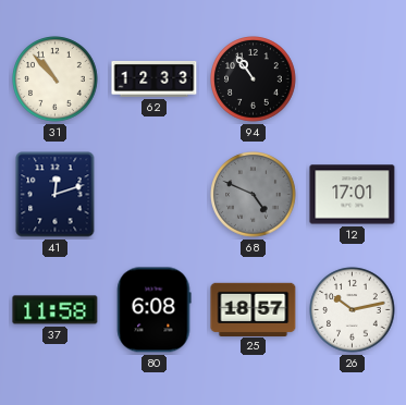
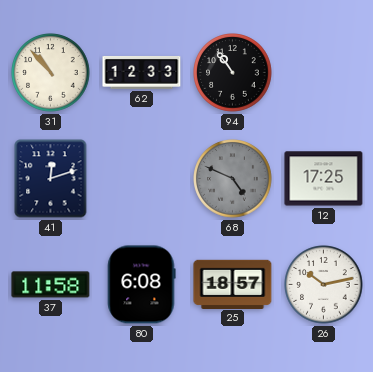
12: 17:01 -> 17:25
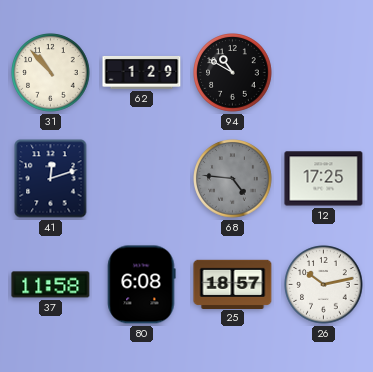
62: 12:33 -> 1:29
94: 10:54 -> 10:50
68: 4:49 -> 4:46
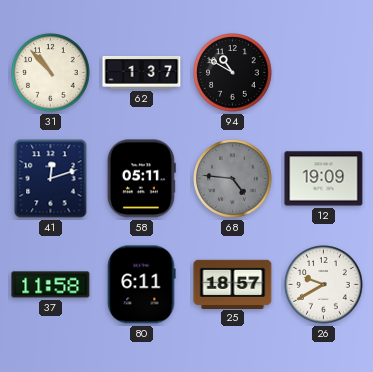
62: 1:29 -> 1:37
58: none -> 05:11
12: 17:25 -> 19:09
80: 6:08 -> 6:11
26: 10:13 -> 9:40
